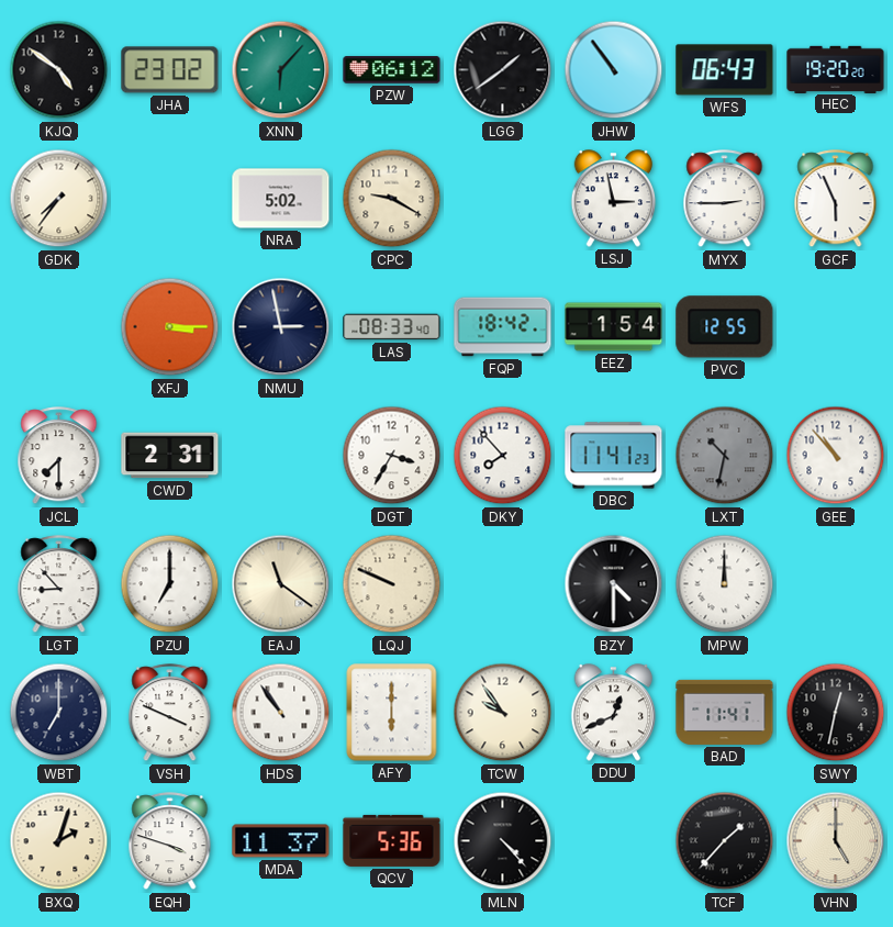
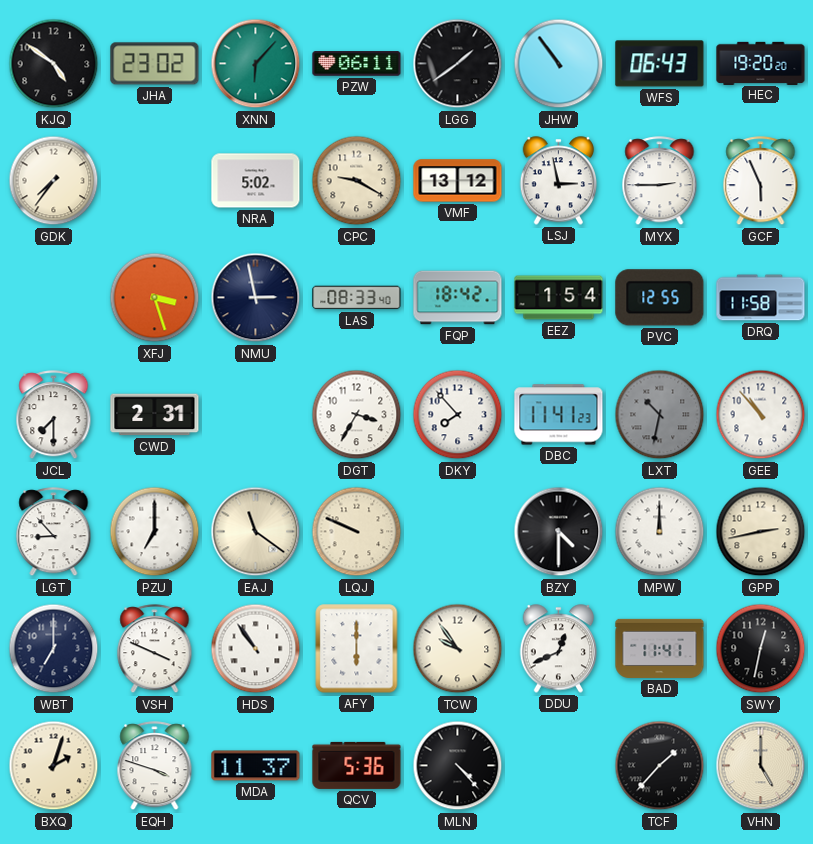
PZW: 06:12 -> 06:11
VMF: none -> 13:12
XFJ: 3:15 -> 3:27
DRQ: none -> 11:58
GPP: none -> 2:43
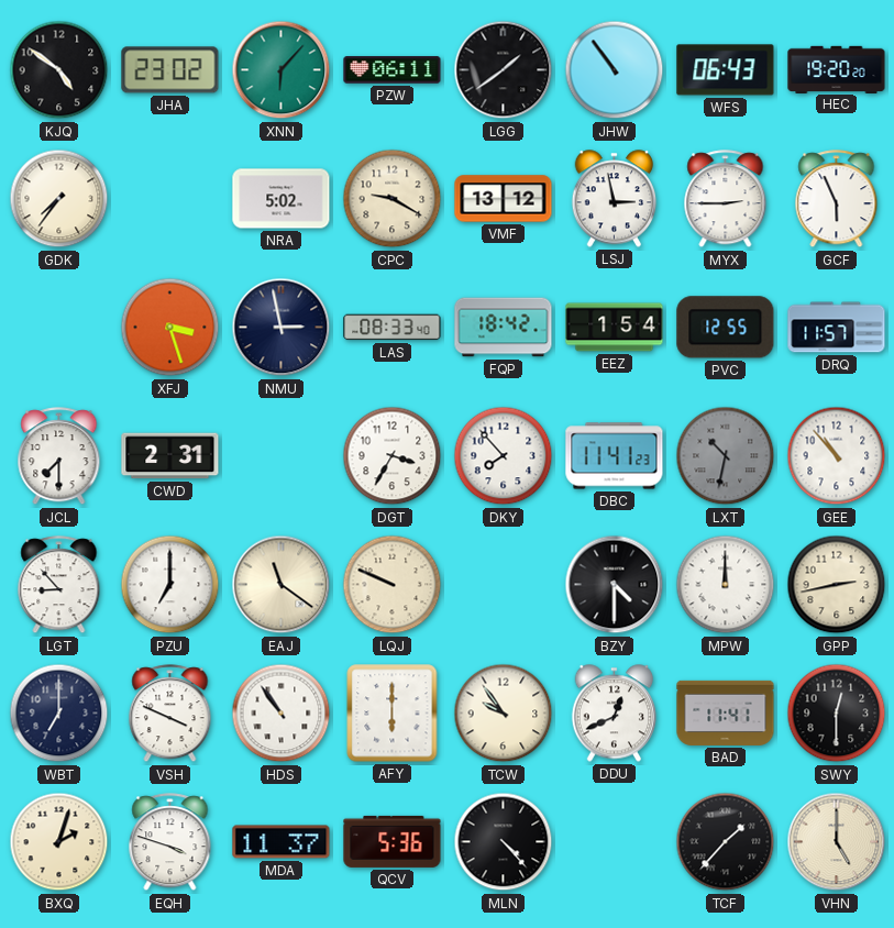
DRQ: 11:58 -> 11:57
SWY: 12:32 -> 12:30
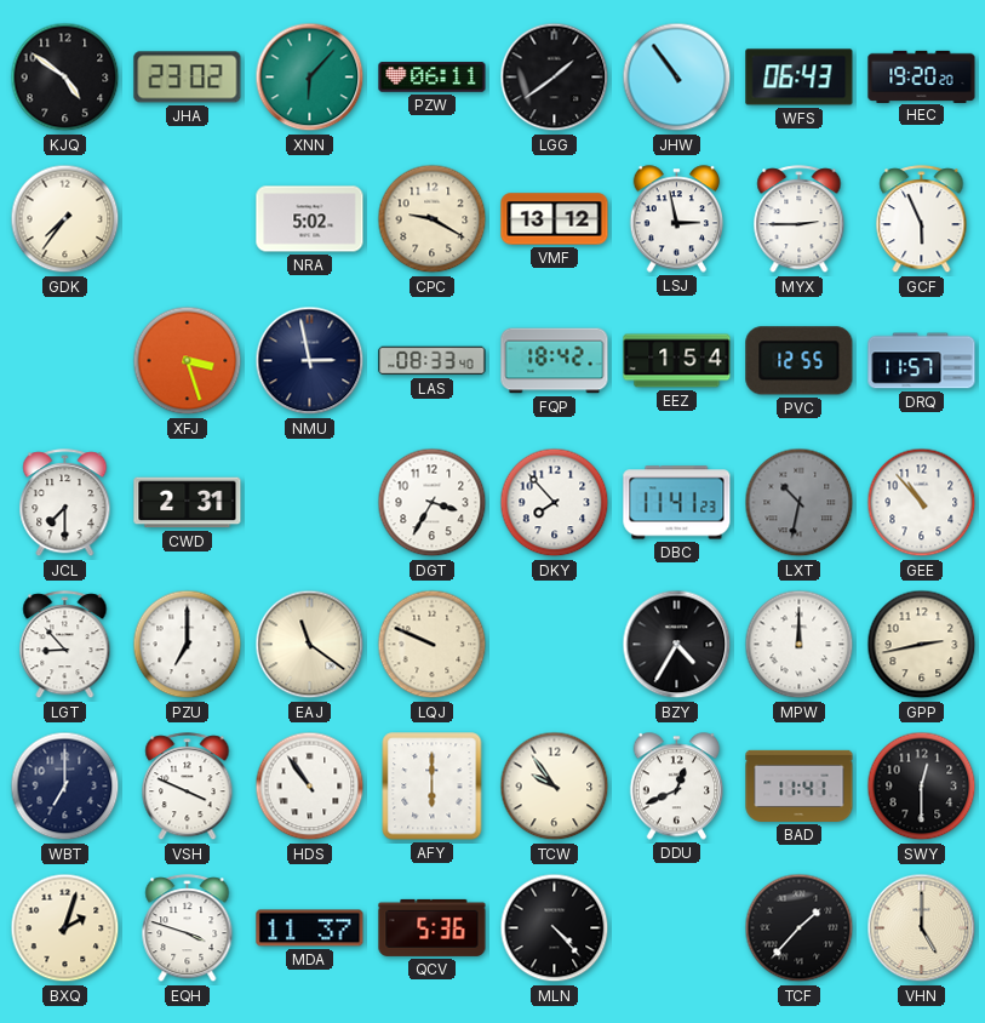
BZY: 4:30 -> 4:35
